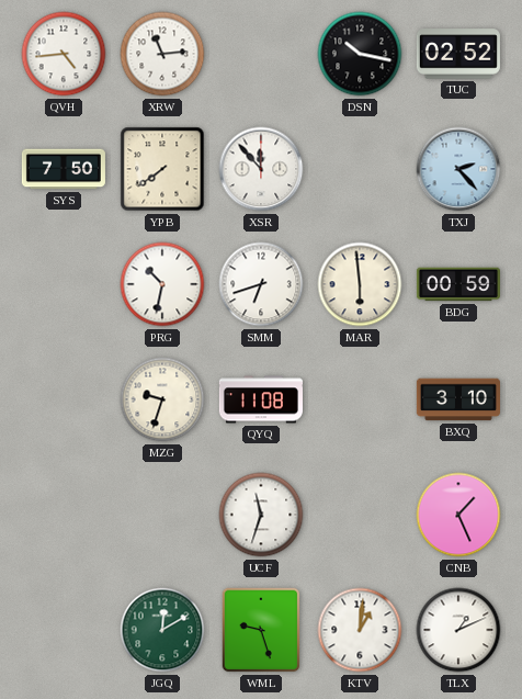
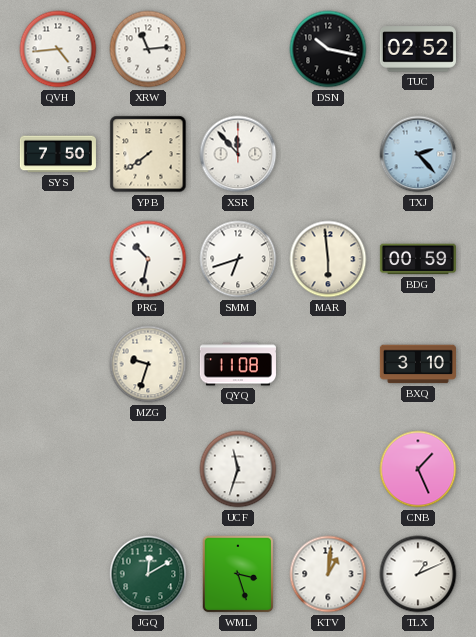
WML: 9:27 -> 3:27
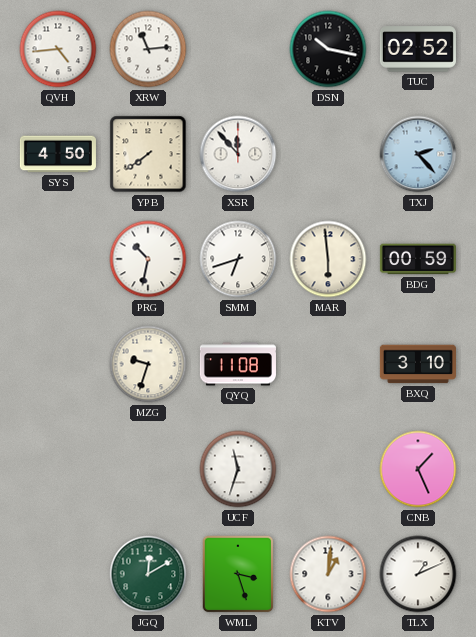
SYS: 7:50 -> 4:50
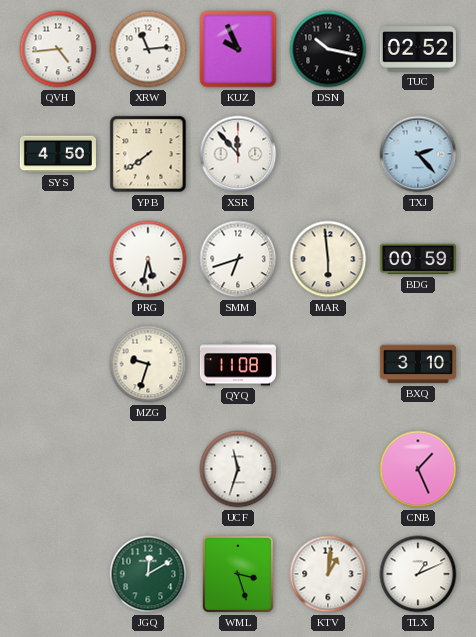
KUZ: none -> 9:56
PRG: 10:32 -> 5:32
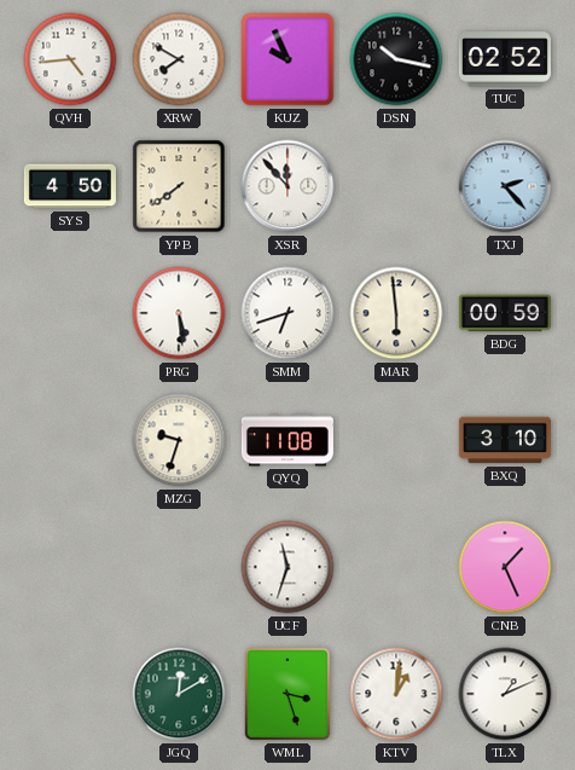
XRW: 11:14 -> 7:50
PRG: 5:32 -> 5:29
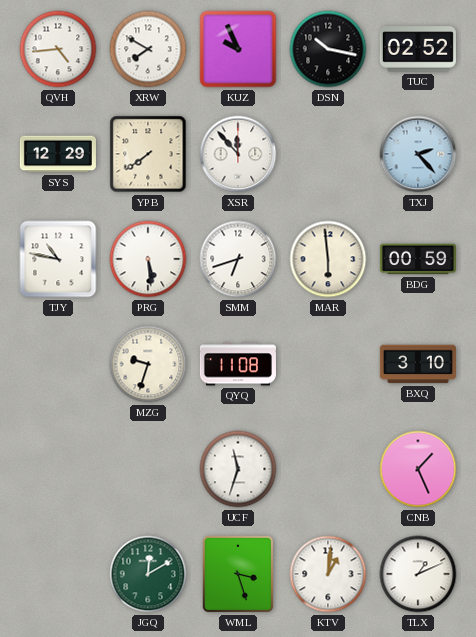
SYS: 4:50 -> 12:29
TJY: none -> 10:47
